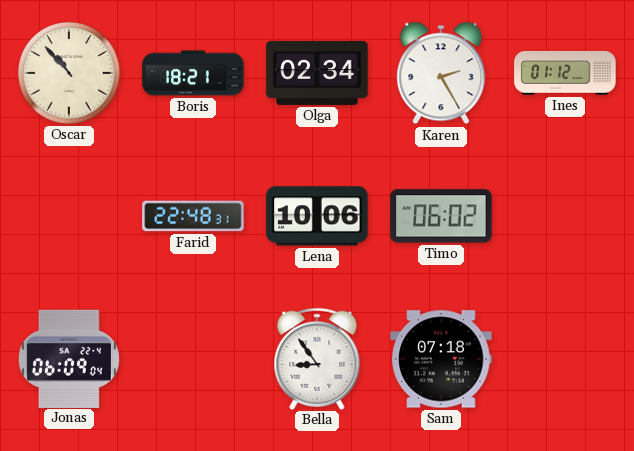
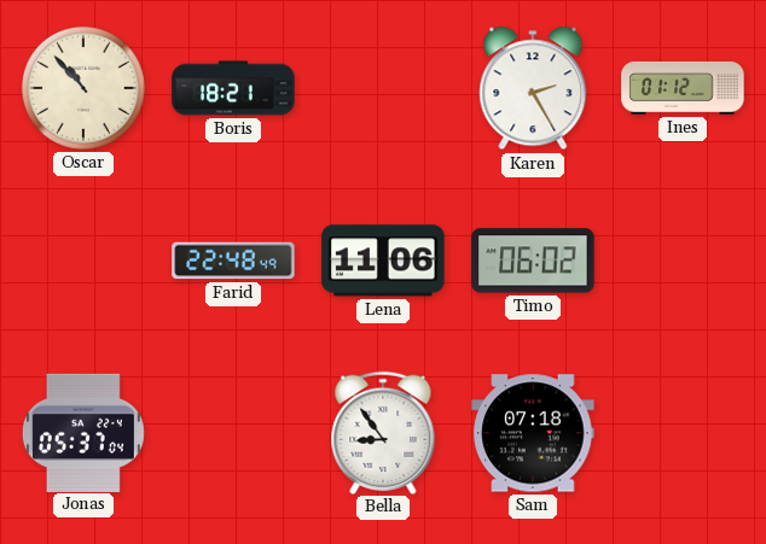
Olga: 02:34 -> none
Farid: 22:48:31 -> 22:48:49
Lena: 10:06 -> 11:06
Jonas: 06:09 -> 05:37
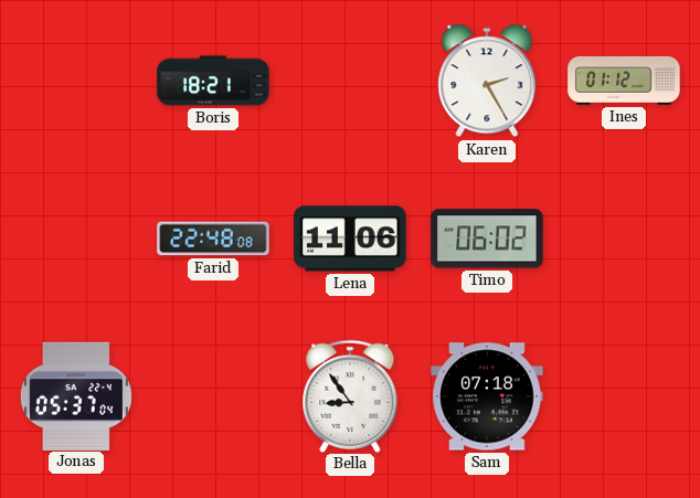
Oscar: 10:53 -> none
Farid: 22:48:49 -> 22:48:08
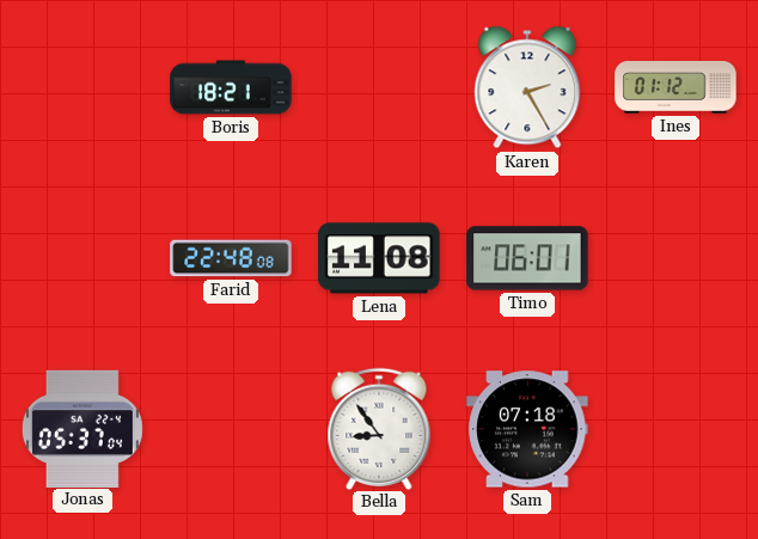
Lena: 11:06 -> 11:08
Timo: 06:02 -> 06:01
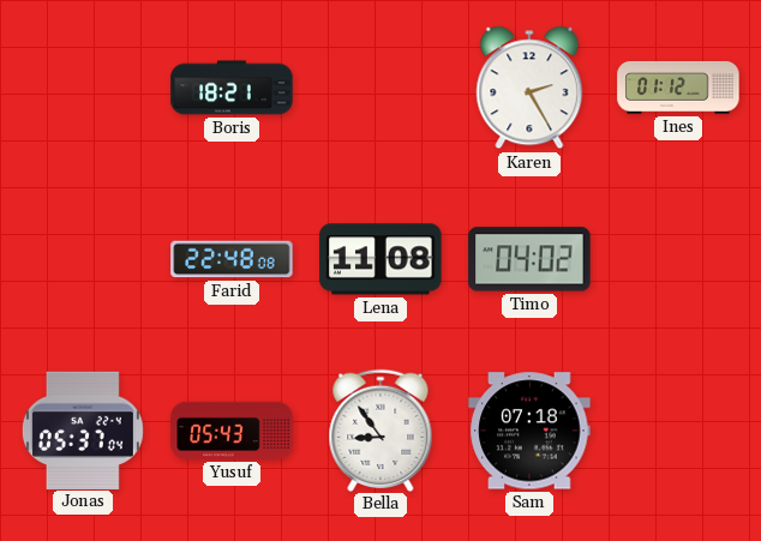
Timo: 06:01 -> 04:02
Yusuf: none -> 05:43
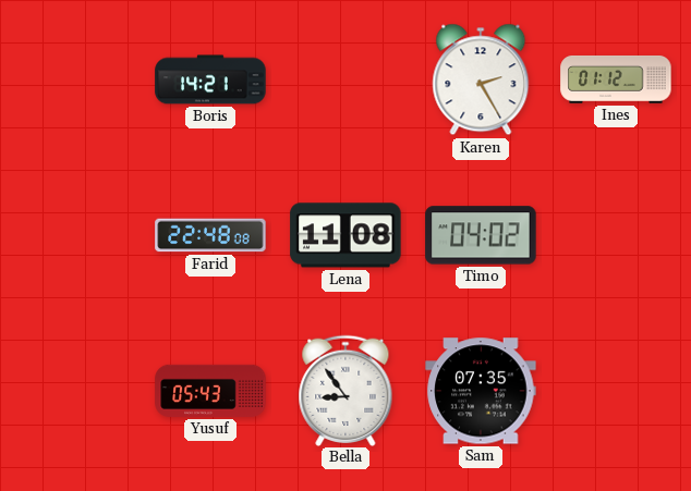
Boris: 18:21 -> 14:21
Jonas: 05:37 -> none
Sam: 07:18 -> 07:35
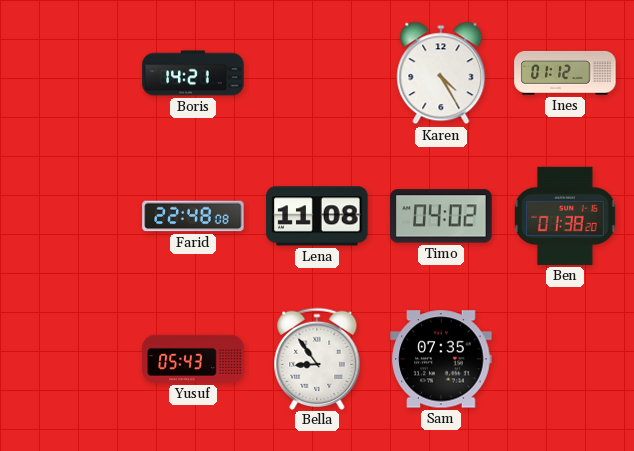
Karen: 2:25 -> 4:25
Ben: none -> 01:38
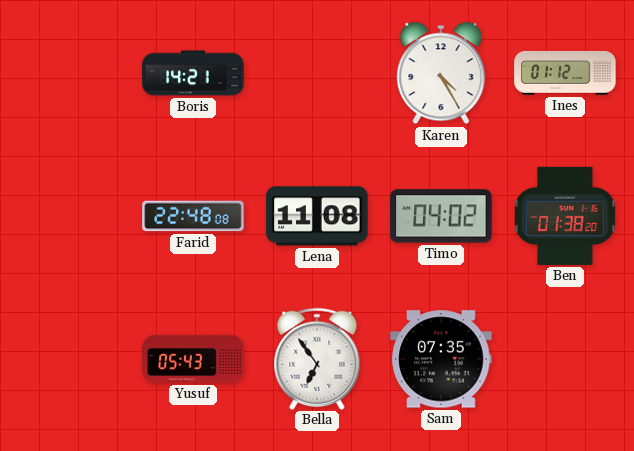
Bella: 8:54 -> 6:54
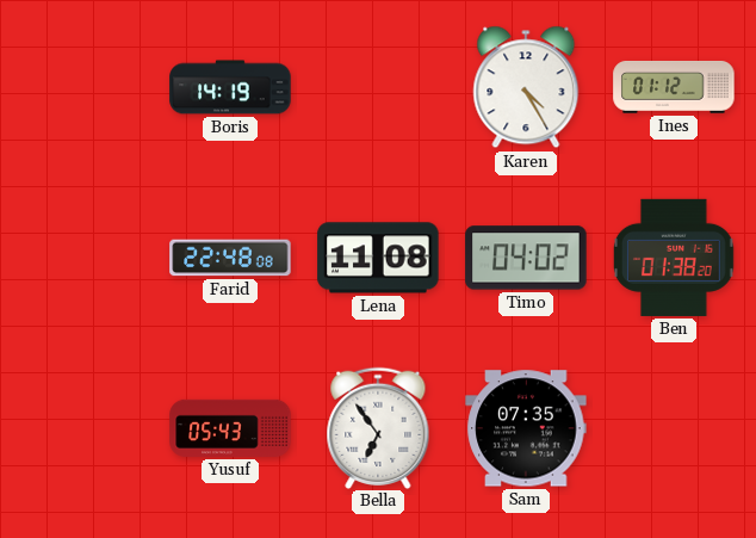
Boris: 14:21 -> 14:19
